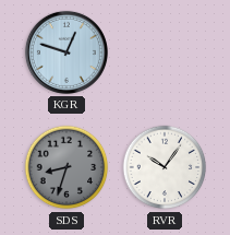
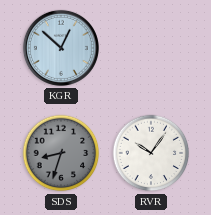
KGR: 12:48 -> 12:52
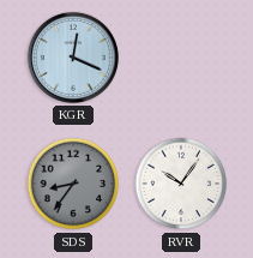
KGR: 12:52 -> 12:19
SDS: 8:33 -> 8:36
